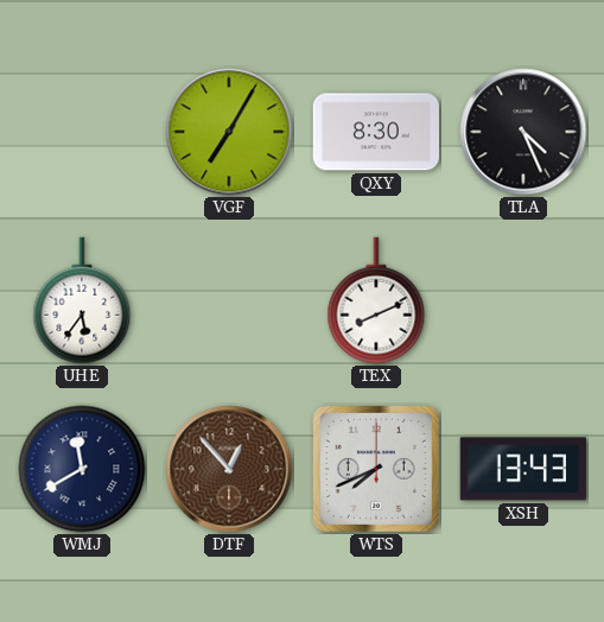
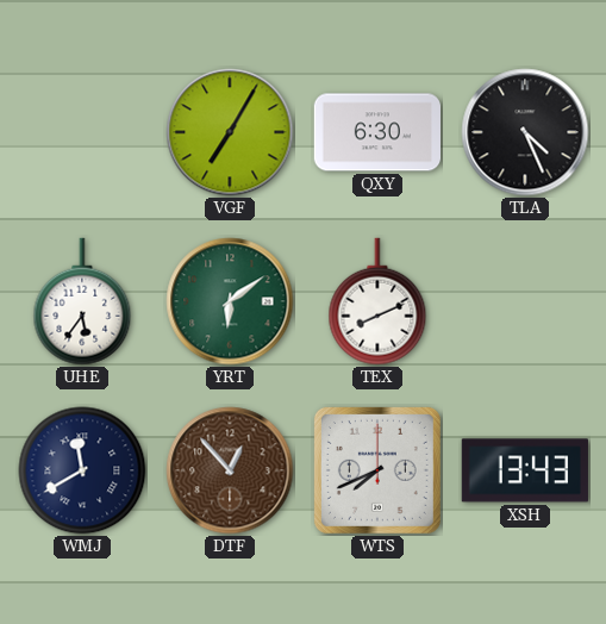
QXY: 8:30 -> 6:30
YRT: none -> 6:09
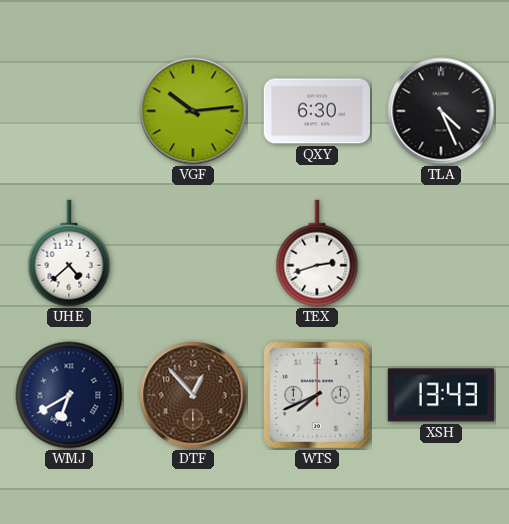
VGF: 7:05 -> 10:14
UHE: 5:36 -> 4:38
YRT: 6:09 -> none
TEX: 8:11 -> 2:42
WMJ: 11:40 -> 6:40
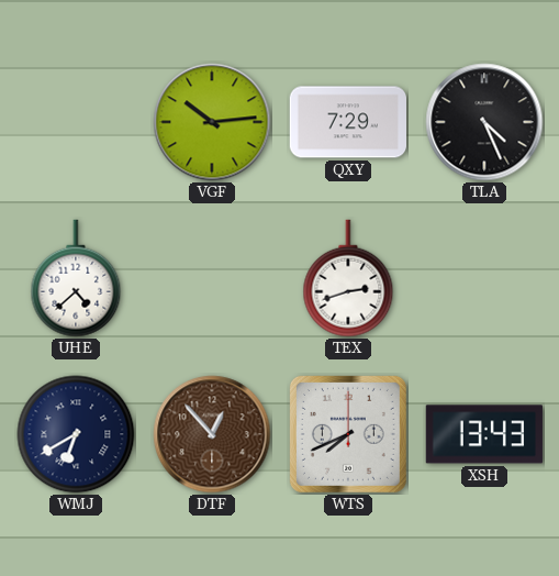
QXY: 6:30 -> 7:29
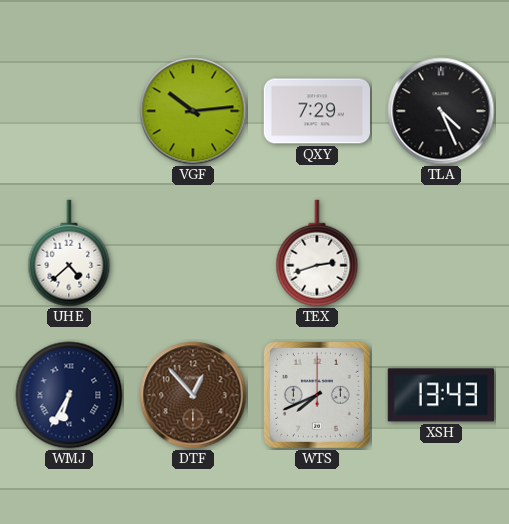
WMJ: 6:40 -> 6:35
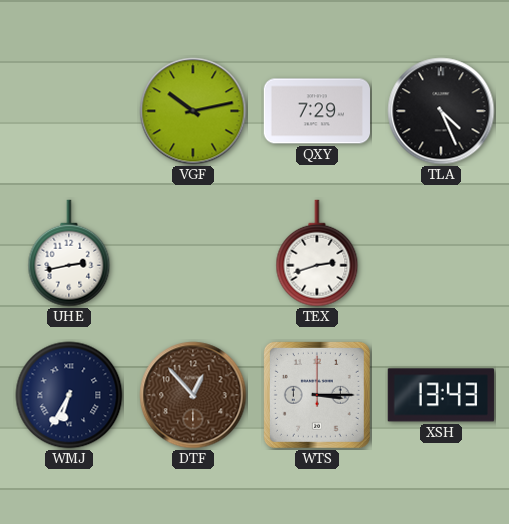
VGF: 10:14 -> 10:13
UHE: 4:38 -> 2:43
WTS: 7:41 -> 3:15
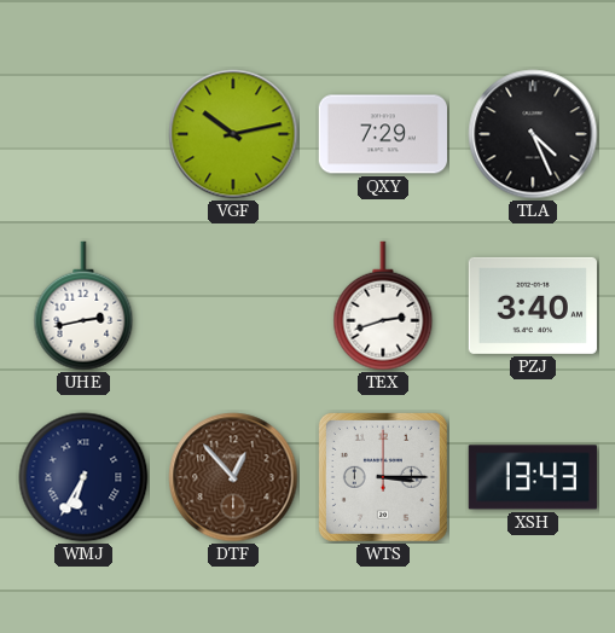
PZJ: none -> 3:40
